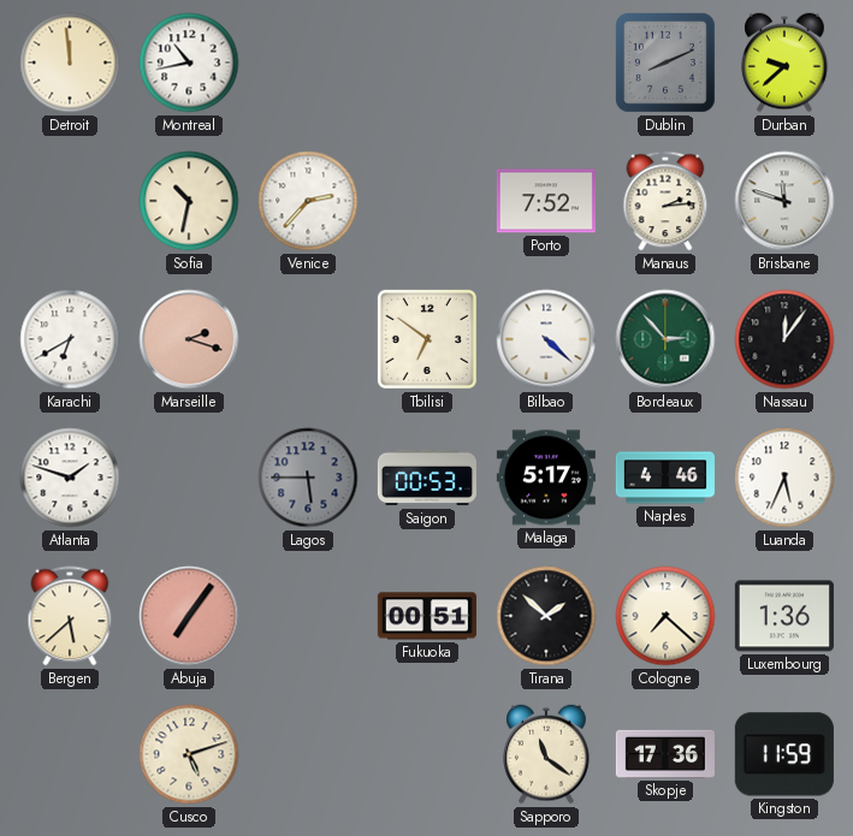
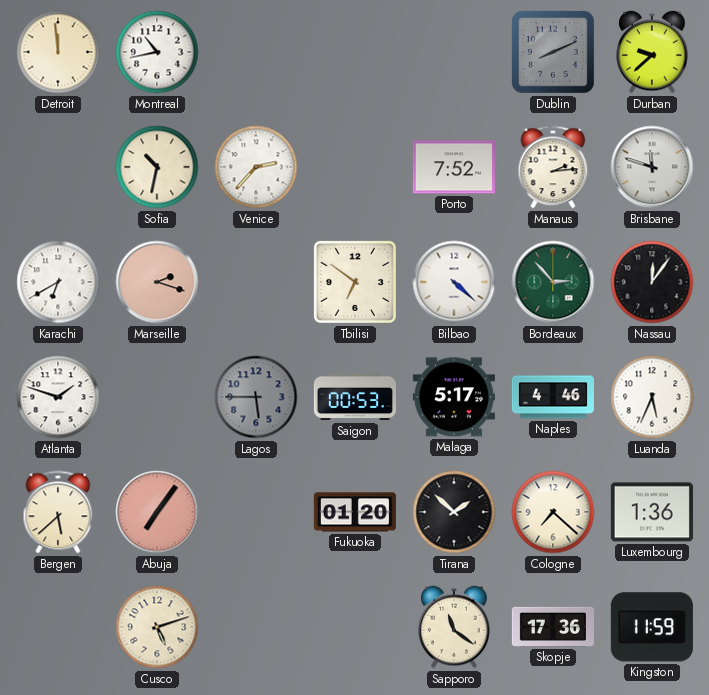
Fukuoka: 00:51 -> 01:20
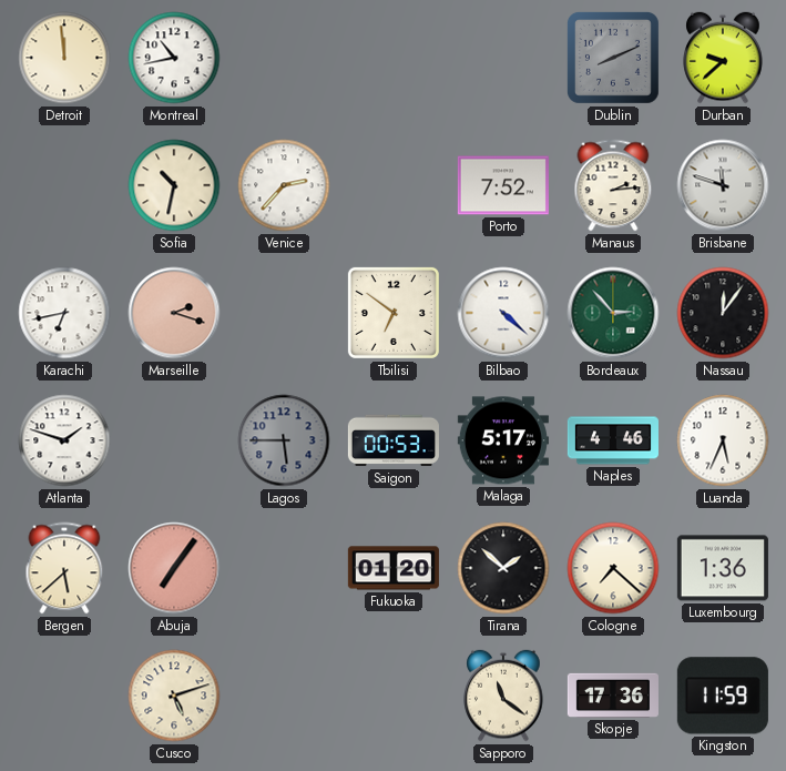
Karachi: 6:40 -> 6:43
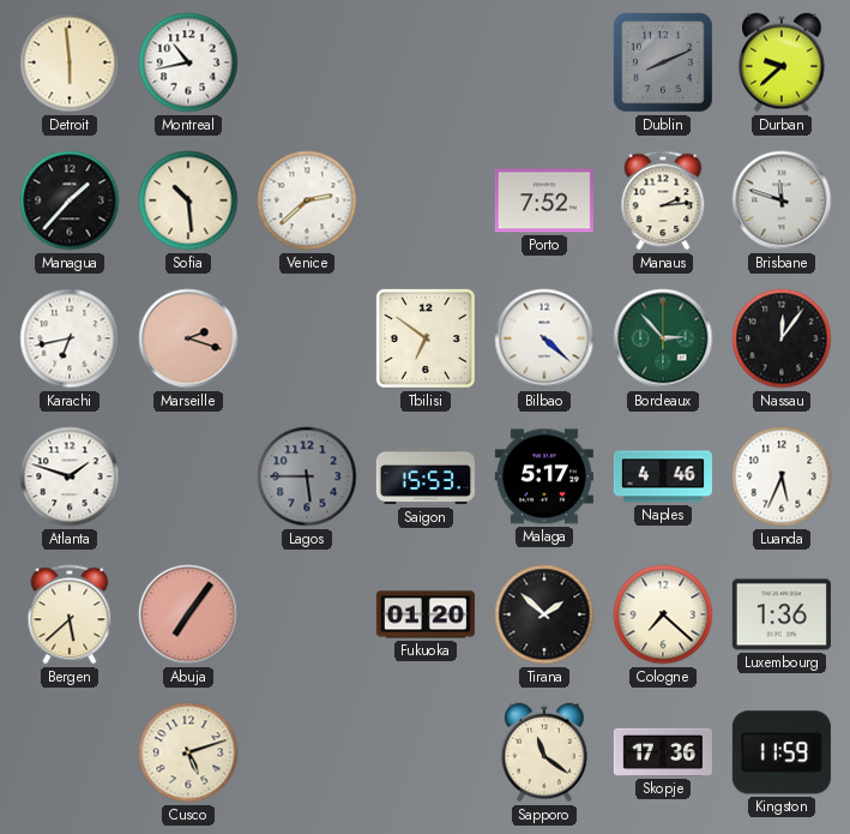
Detroit: 11:59 -> 5:59
Managua: none -> 1:37
Sofia: 10:32 -> 10:29
Venice: 2:37 -> 2:38
Saigon: 00:53 -> 15:53
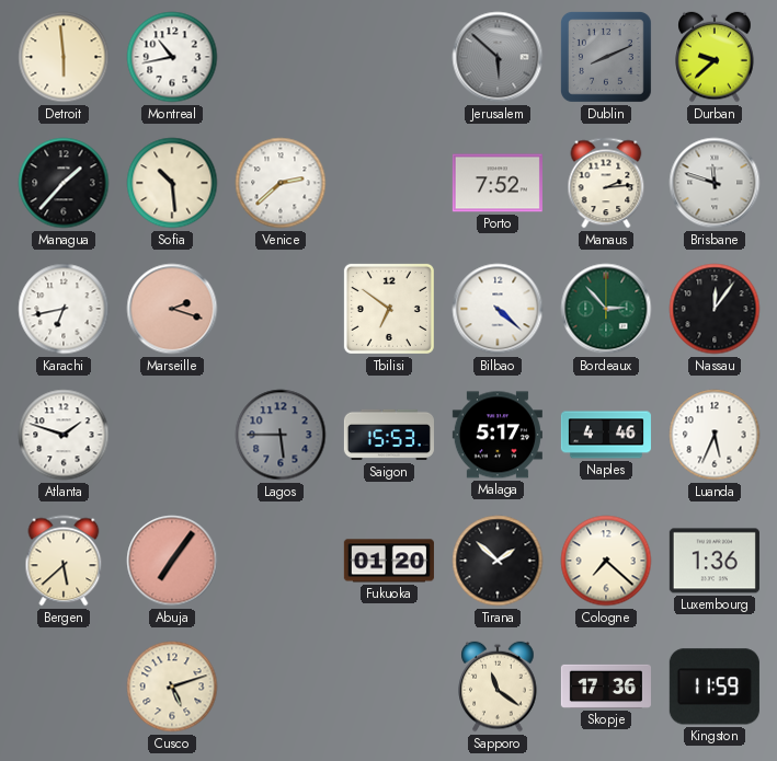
Jerusalem: none -> 5:52
